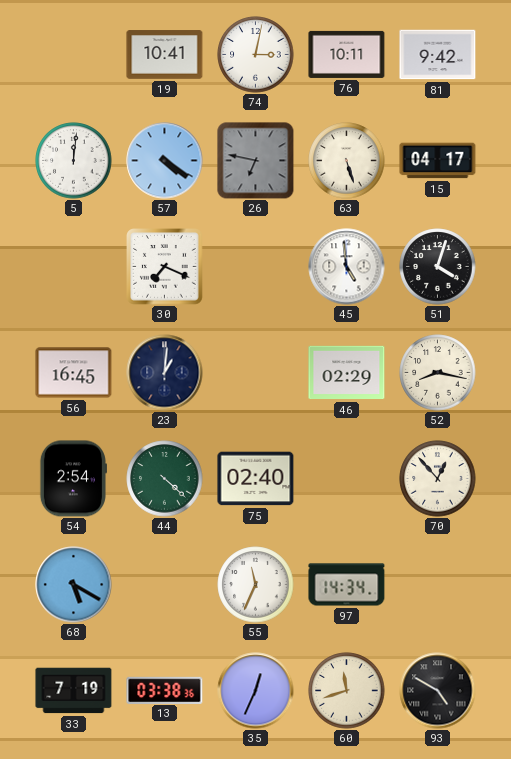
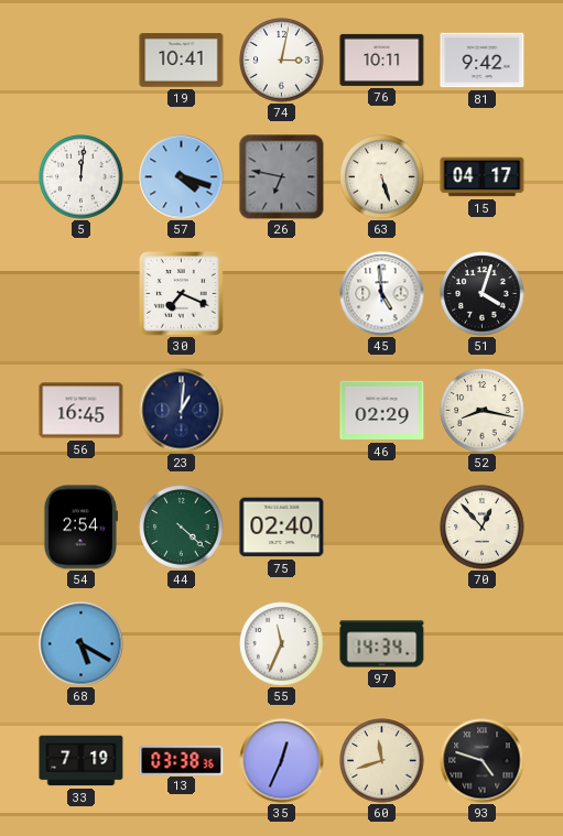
57: 4:21 -> 4:18
93: 4:50 -> 4:48
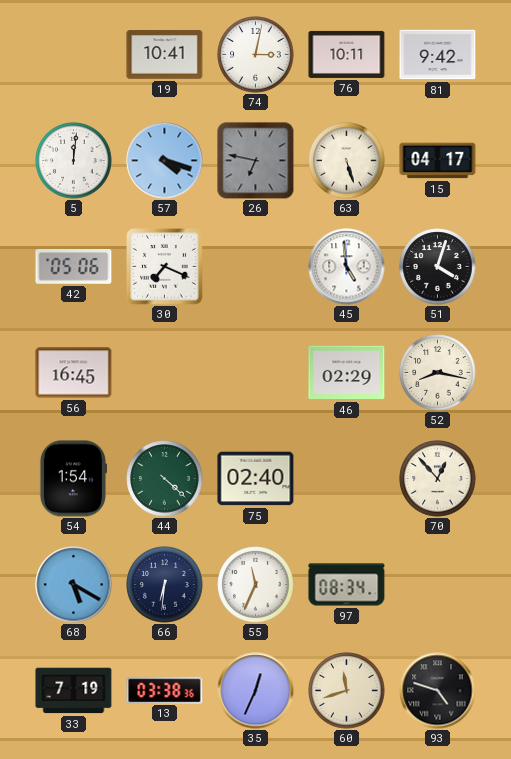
42: none -> 05:06
23: 1:01 -> none
54: 2:54 -> 1:54
66: none -> 6:31
97: 14:34 -> 08:34
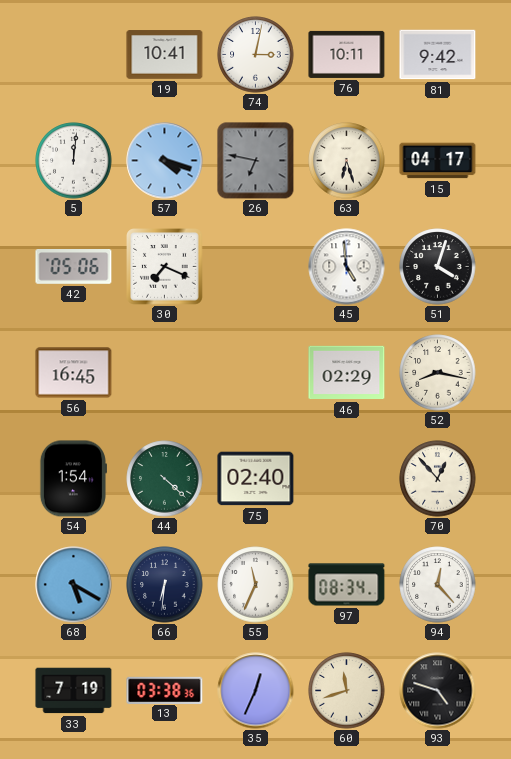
63: 5:27 -> 6:27
94: none -> 12:23
